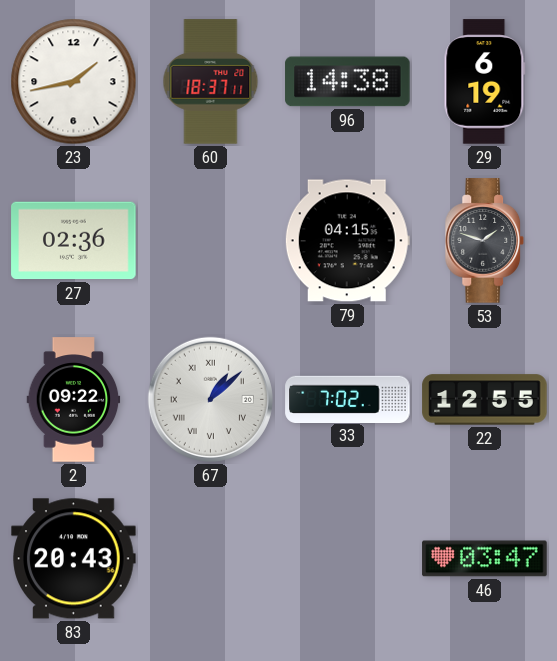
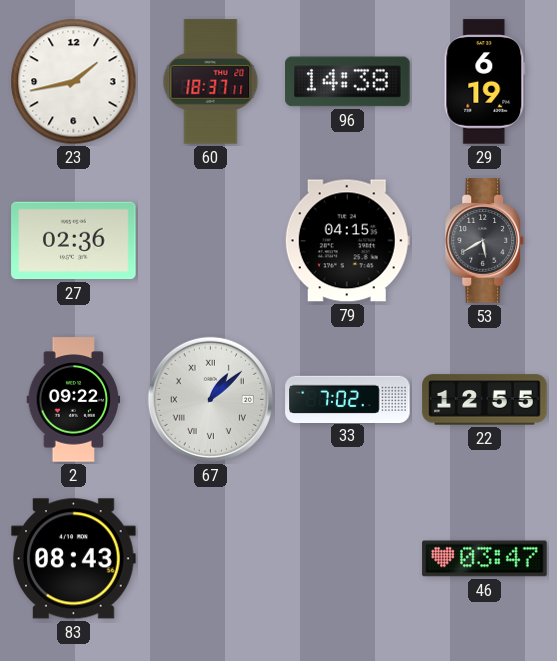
53: 1:48 -> 5:40
83: 20:43 -> 08:43
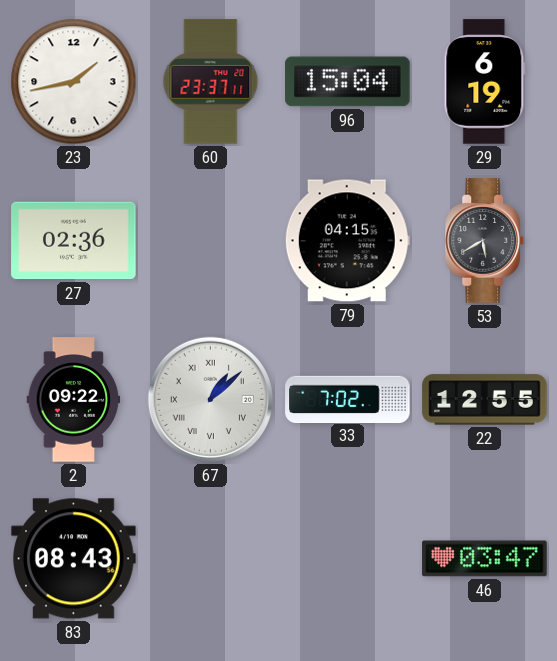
60: 18:37 -> 23:37
96: 14:38 -> 15:04
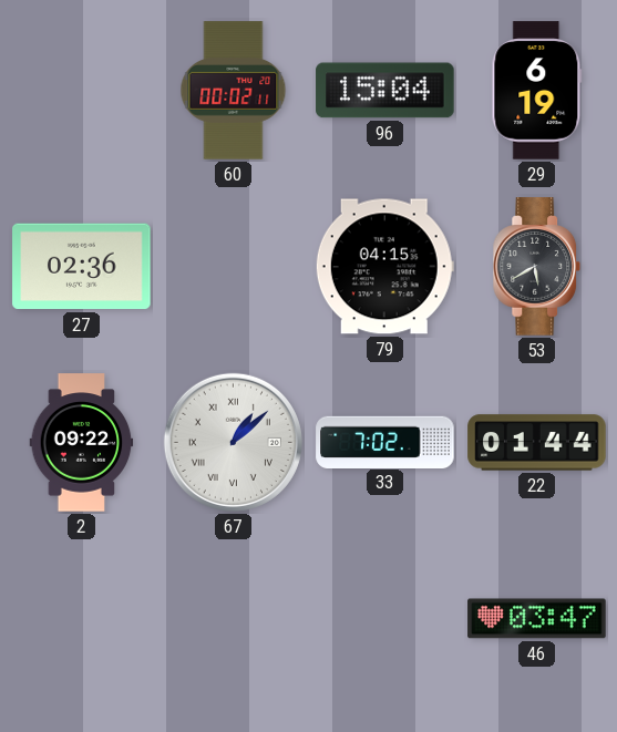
23: 1:43 -> none
60: 23:37 -> 00:02
22: 12:55 -> 01:44
83: 08:43 -> none
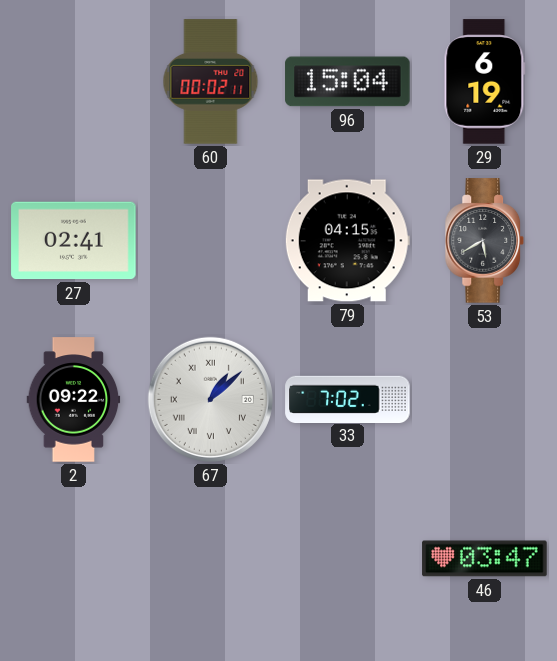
27: 02:36 -> 02:41
22: 01:44 -> none
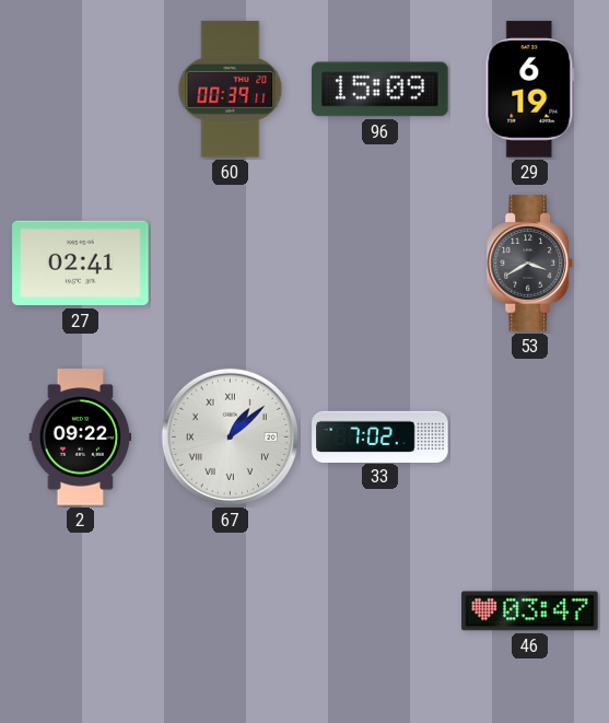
60: 00:02 -> 00:39
96: 15:04 -> 15:09
79: 04:15 -> none
53: 5:40 -> 3:40
